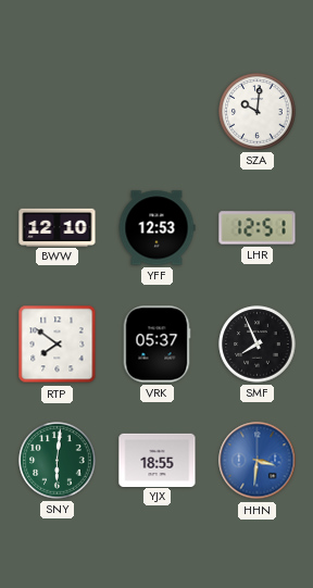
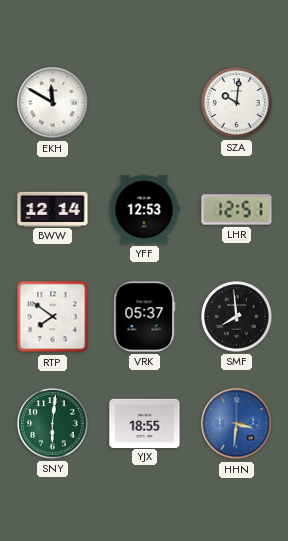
EKH: none -> 11:50
BWW: 12:10 -> 12:14
SMF: 7:56 -> 7:59
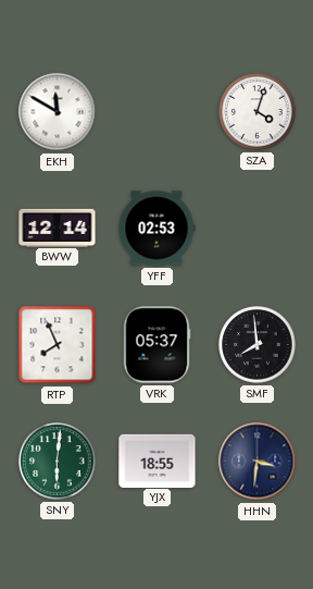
SZA: 10:01 -> 4:03
YFF: 12:53 -> 02:53
LHR: 12:51 -> none
RTP: 7:51 -> 7:56
HHN dial: blue -> navy
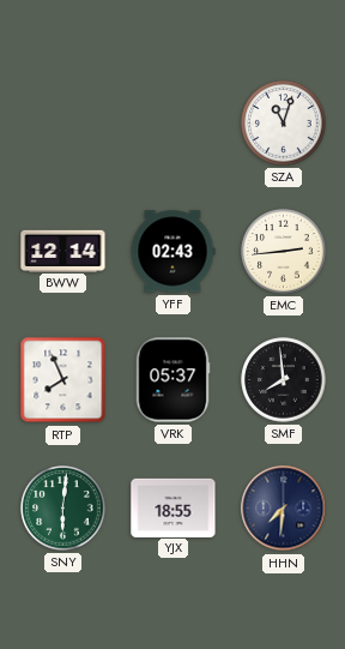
EKH: 11:50 -> none
SZA: 4:03 -> 11:03
YFF: 02:53 -> 02:43
EMC: none -> 2:44
HHN: 3:31 -> 7:31
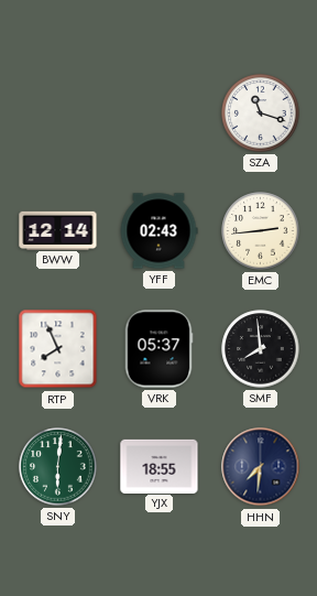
SZA: 11:03 -> 11:18
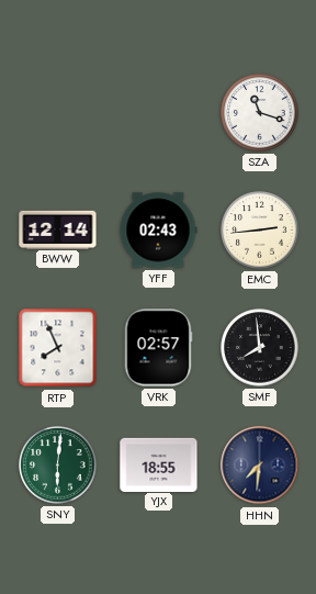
VRK: 05:37 -> 02:57
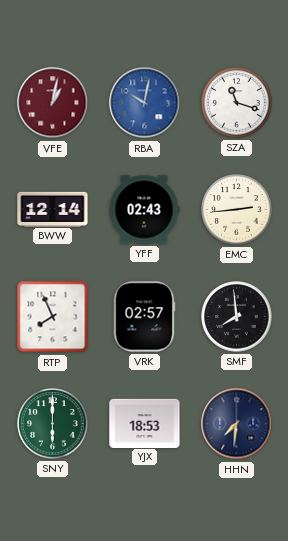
VFE: none -> 1:02
RBA: none -> 10:02
SNY: 6:01 -> 6:00
YJX: 18:55 -> 18:53
